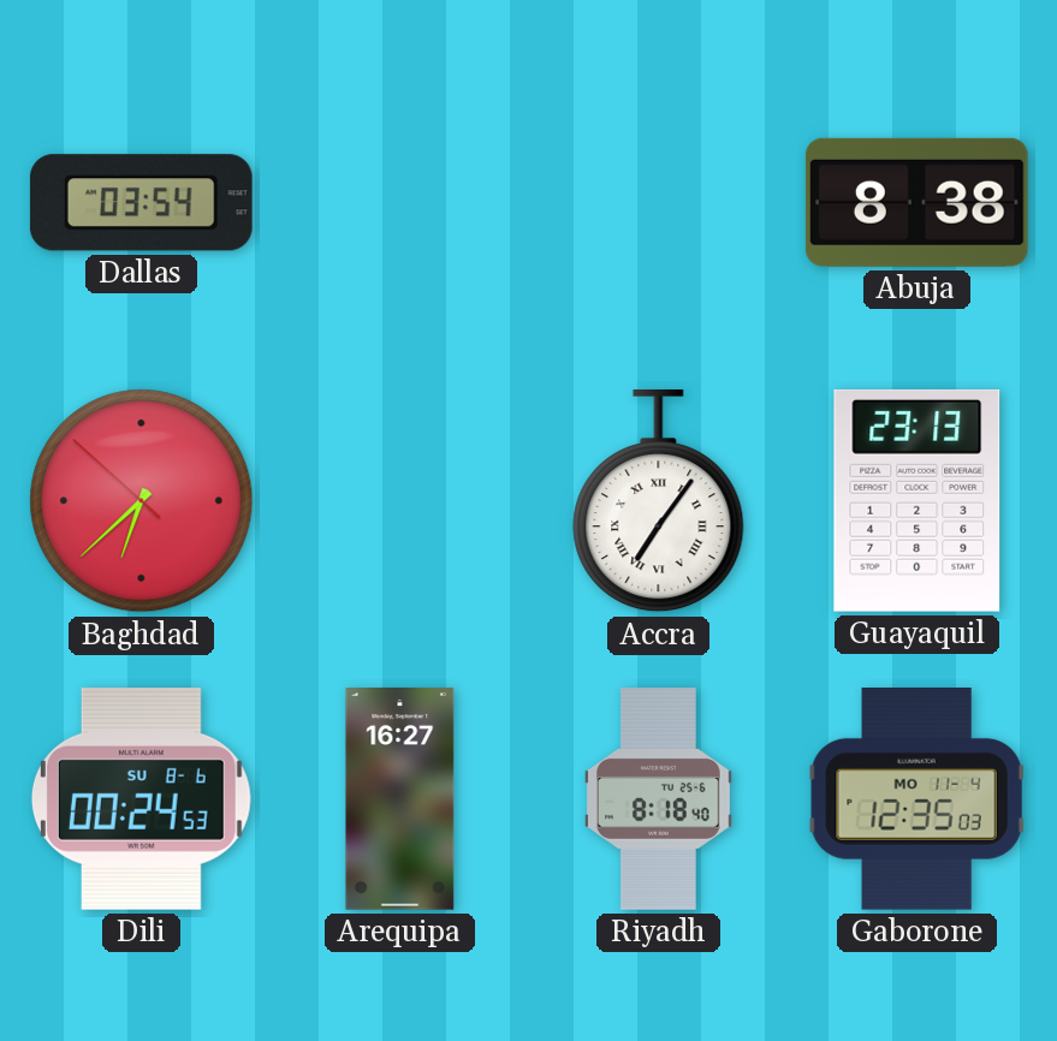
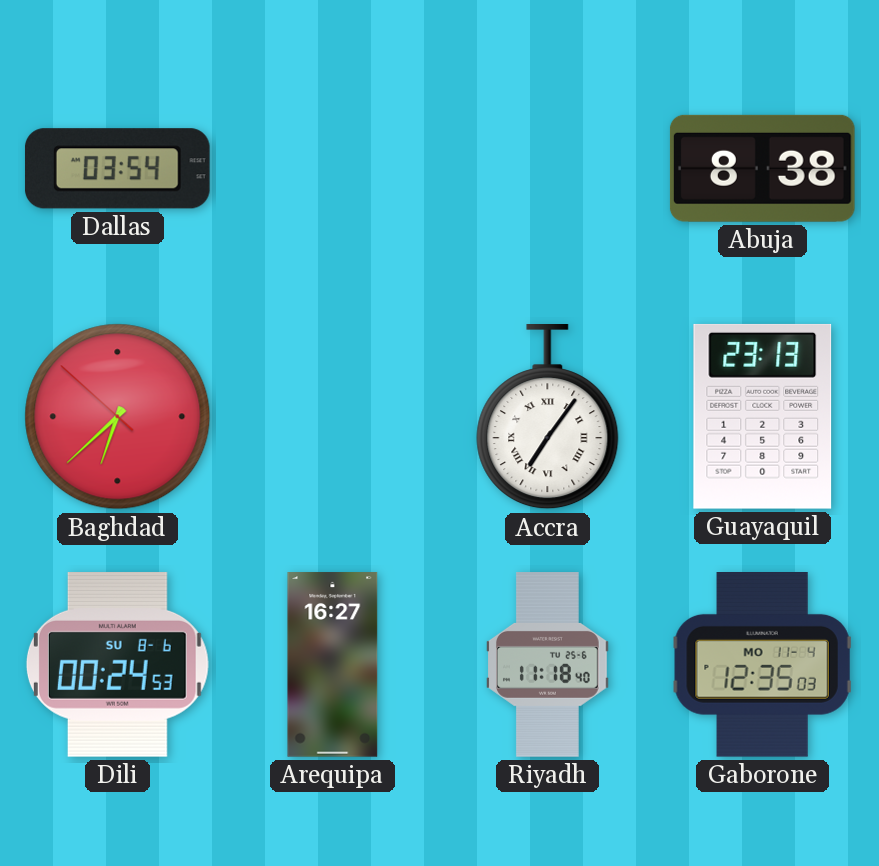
Riyadh: 8:18 -> 11:18
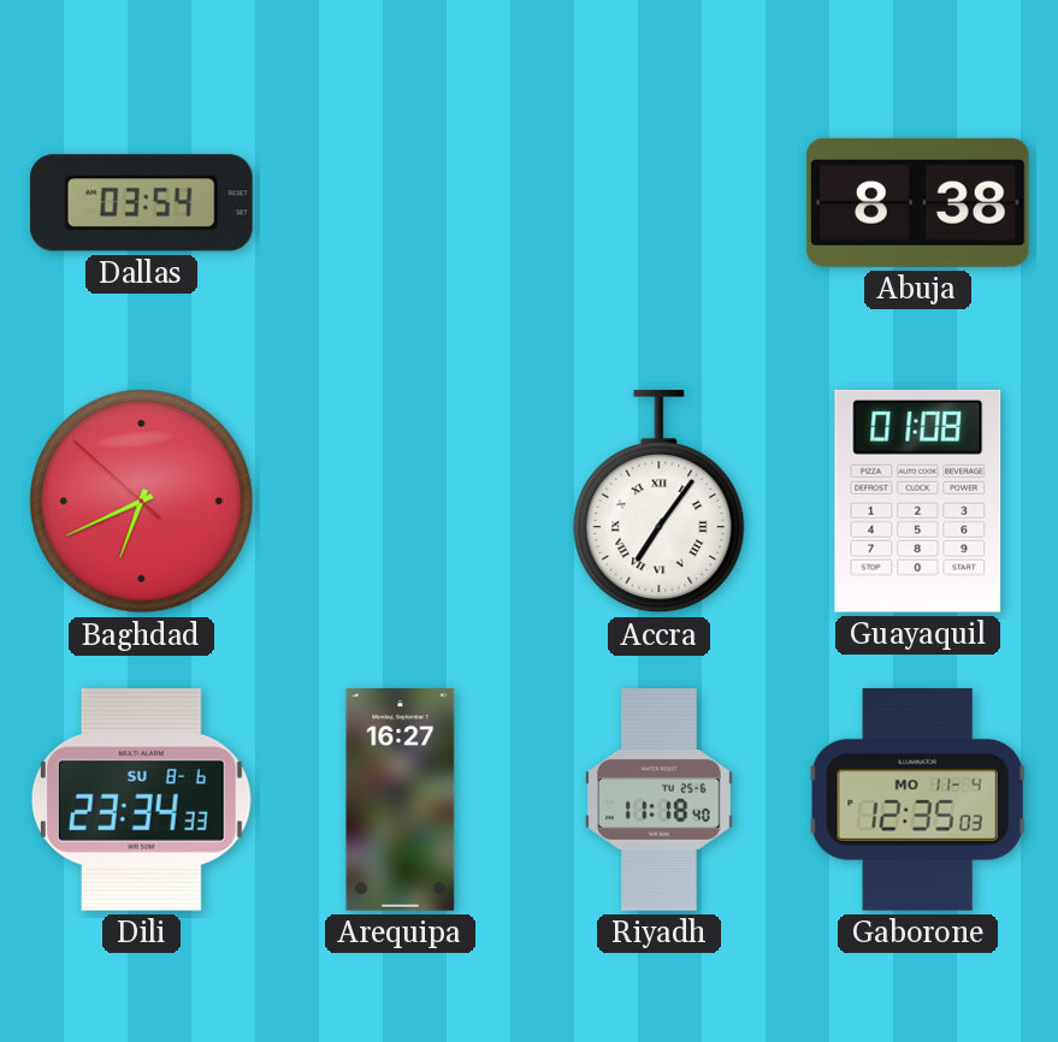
Baghdad: 6:37 -> 6:40
Guayaquil: 23:13 -> 01:08
Dili: 00:24 -> 23:34
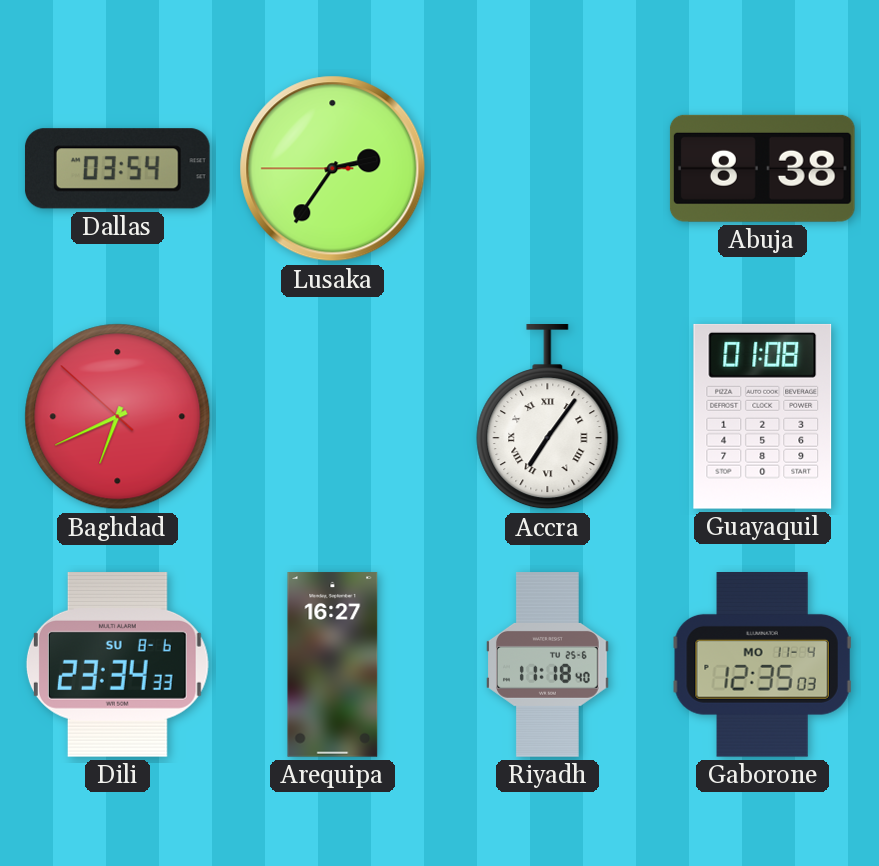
Lusaka: none -> 2:35
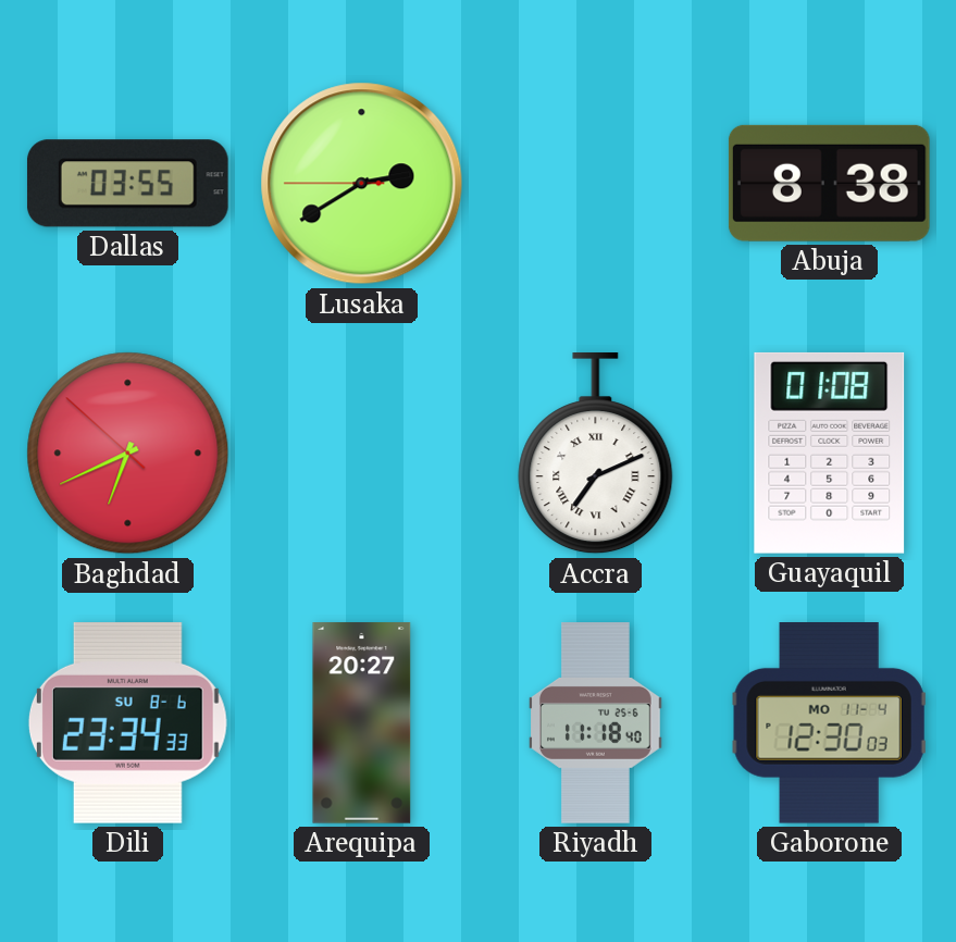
Dallas: 03:54 -> 03:55
Lusaka: 2:35 -> 2:39
Accra: 7:06 -> 7:11
Arequipa: 16:27 -> 20:27
Gaborone: 12:35 -> 12:30
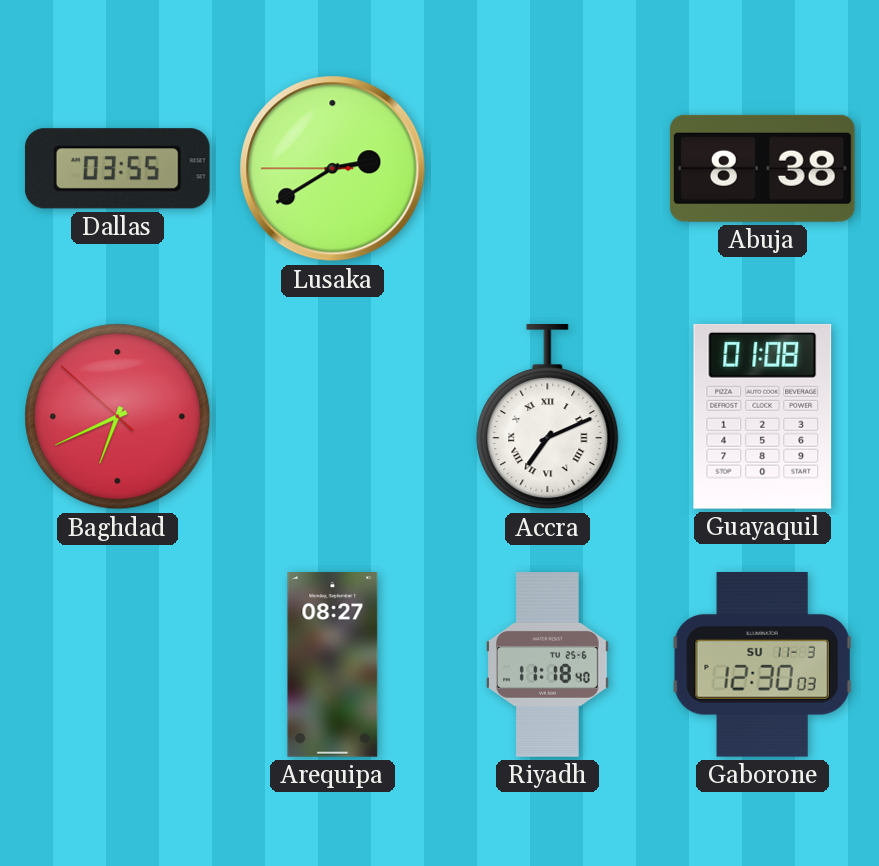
Dili: 23:34 -> none
Arequipa: 20:27 -> 08:27
Gaborone date: MO 11-4 -> SU 11-3
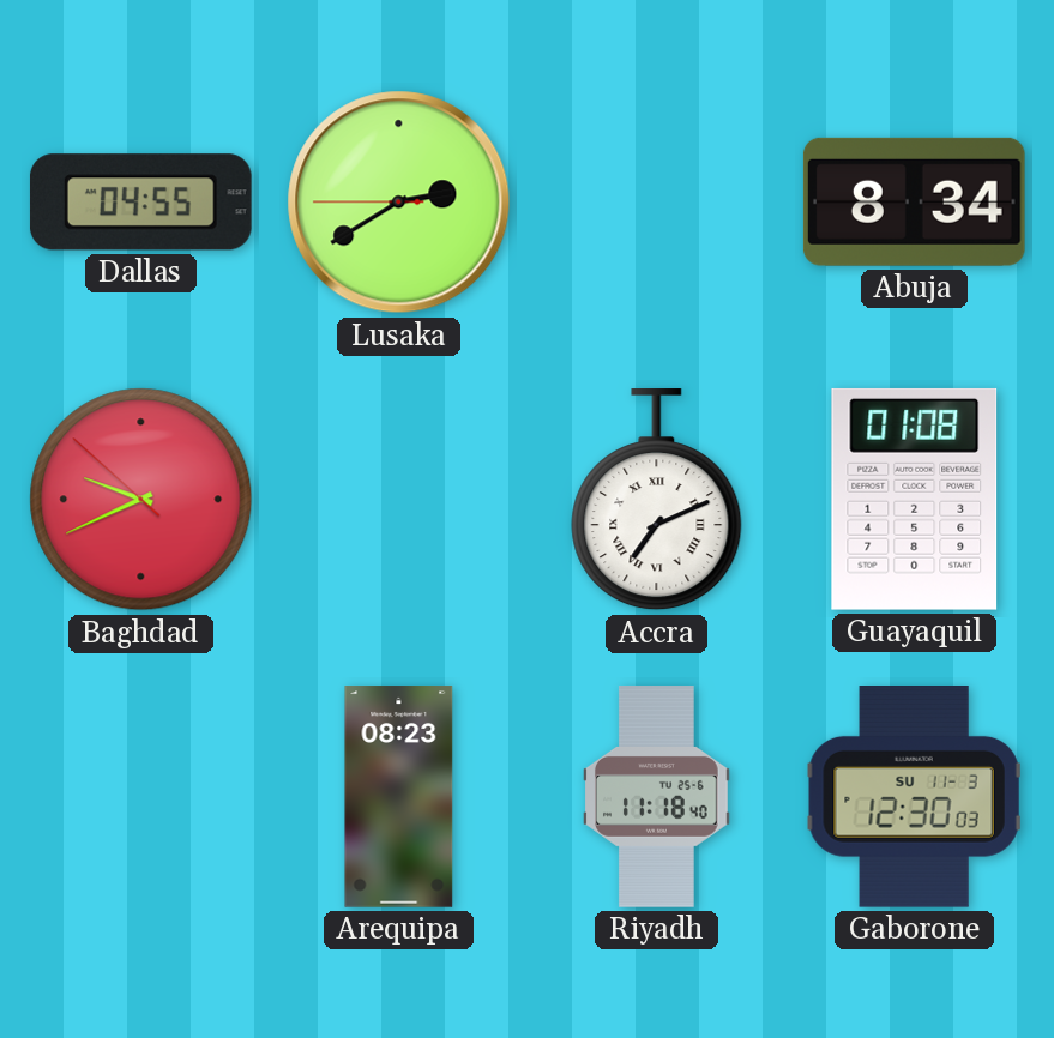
Dallas: 03:55 -> 04:55
Abuja: 8:38 -> 8:34
Baghdad: 6:40 -> 9:40
Arequipa: 08:27 -> 08:23
